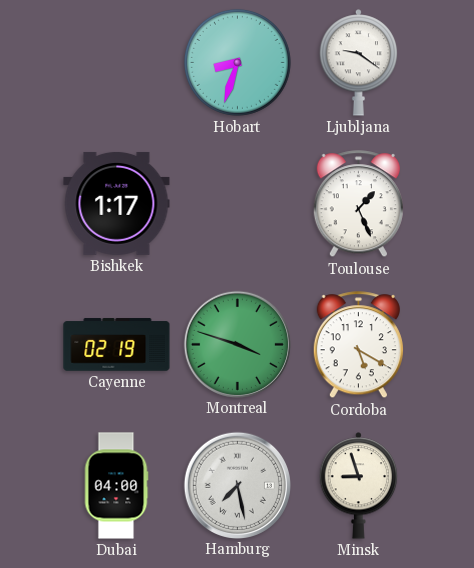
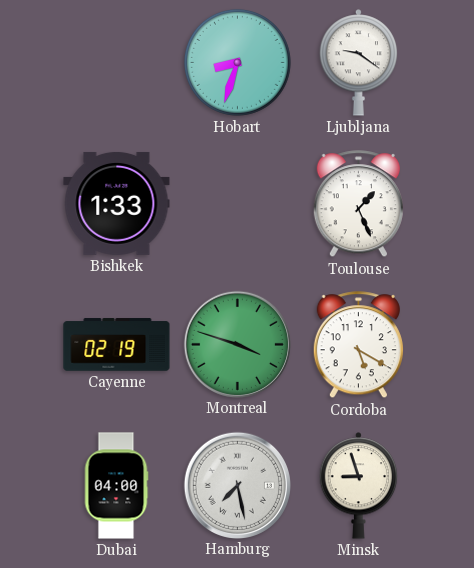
Bishkek: 1:17 -> 1:33
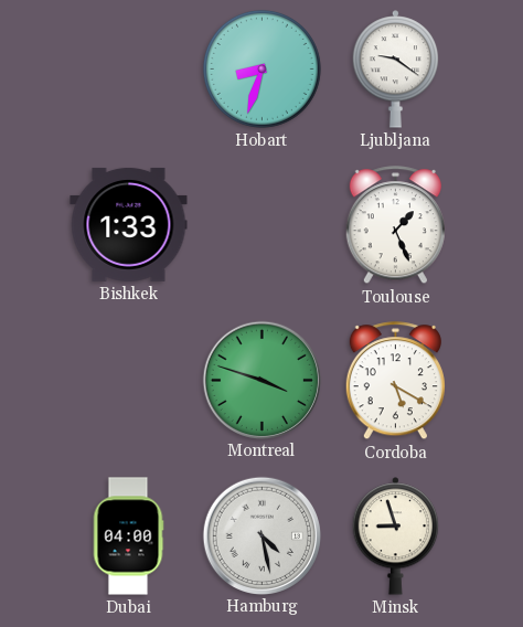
Cayenne: 02:19 -> none
Hamburg: 7:28 -> 4:28
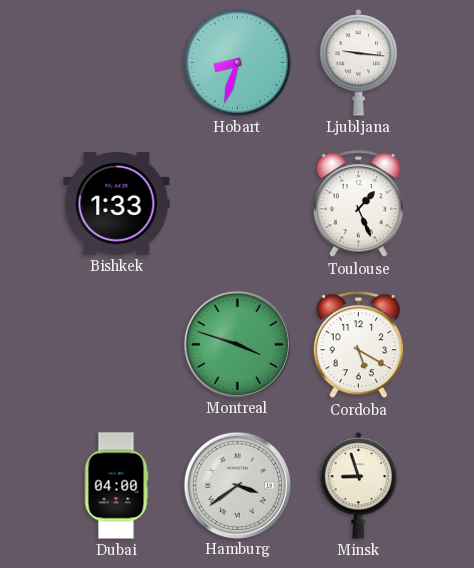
Ljubljana: 9:21 -> 9:16
Hamburg: 4:28 -> 3:39
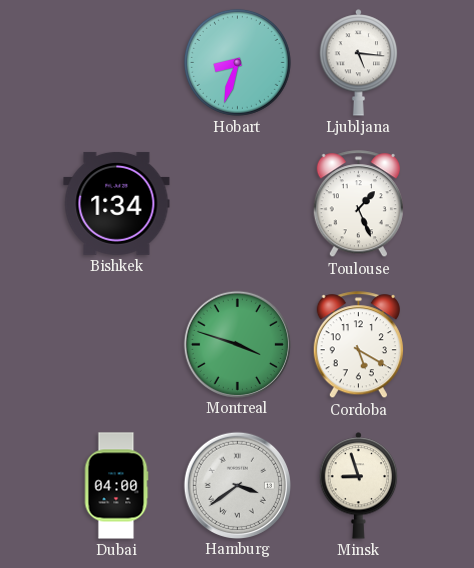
Ljubljana: 9:16 -> 5:16
Bishkek: 1:33 -> 1:34
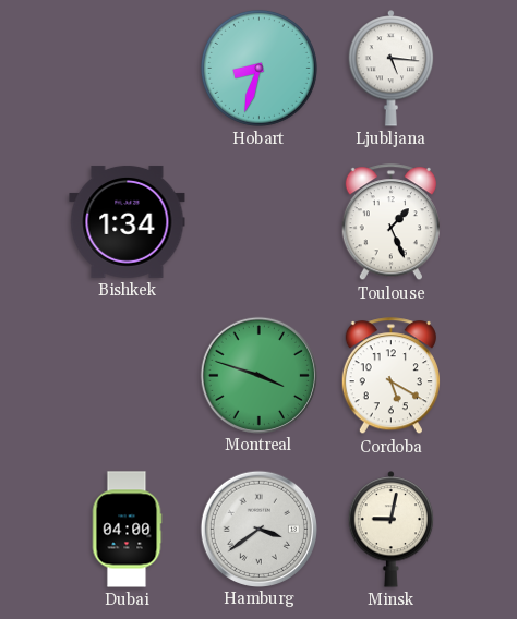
Minsk: 8:57 -> 9:02
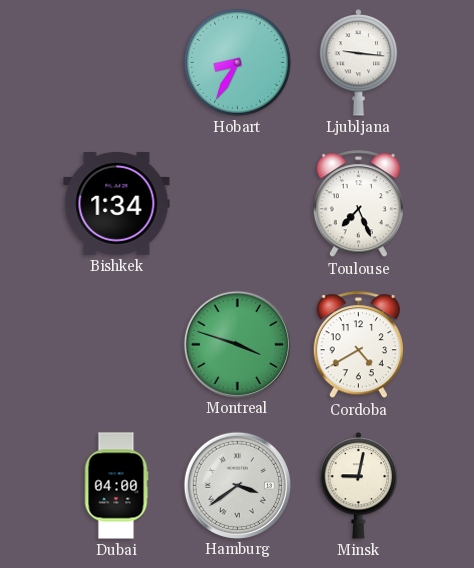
Hobart: 8:33 -> 8:35
Ljubljana: 5:16 -> 9:16
Toulouse: 1:26 -> 7:26
Cordoba: 5:20 -> 4:40
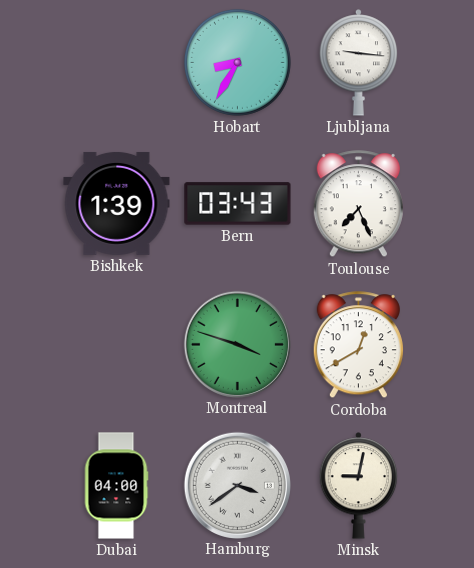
Bishkek: 1:34 -> 1:39
Bern: none -> 03:43
Cordoba: 4:40 -> 12:40
